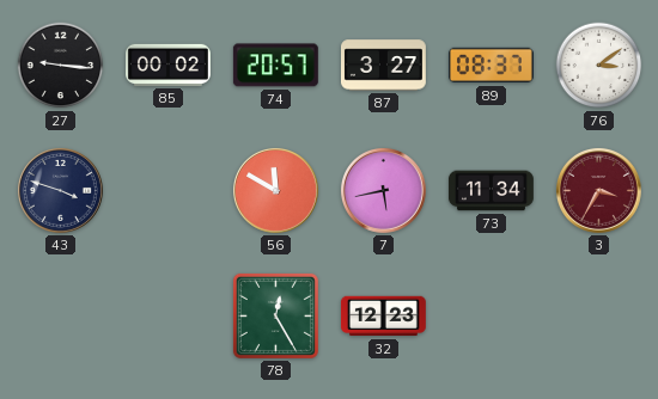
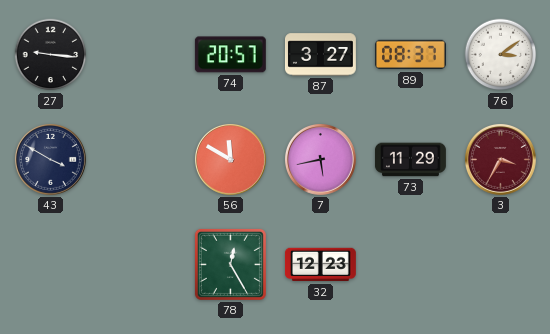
85: 00:02 -> none
43: 3:48 -> 3:50
73: 11:34 -> 11:29
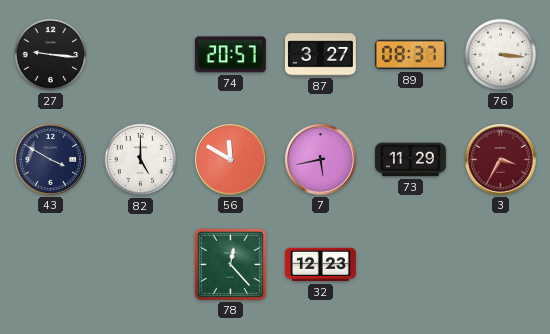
76: 3:09 -> 3:16
82: none -> 5:00
78: 12:25 -> 12:23
